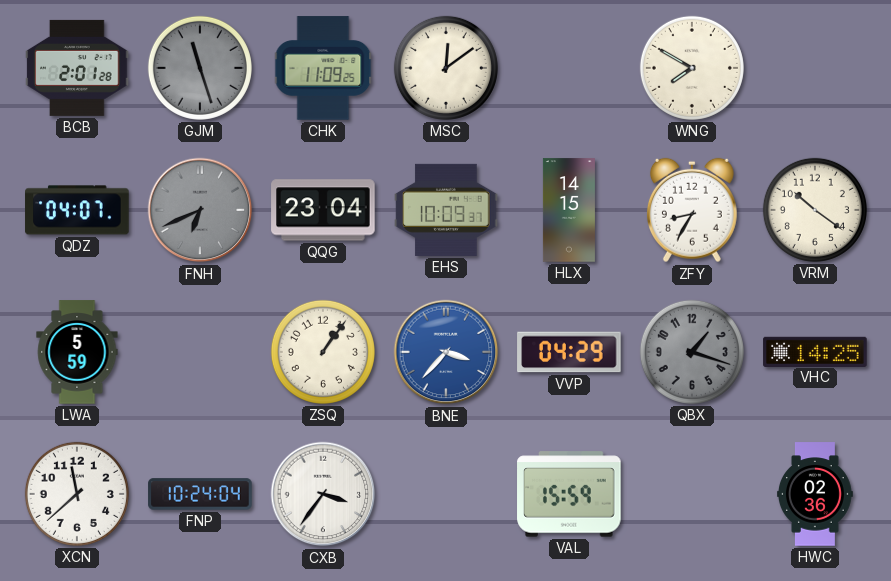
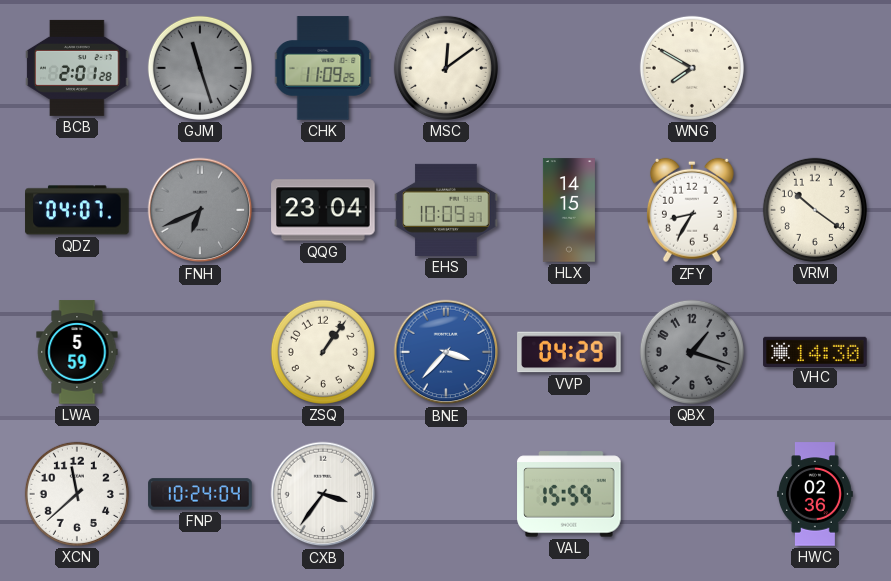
VHC: 14:25 -> 14:30
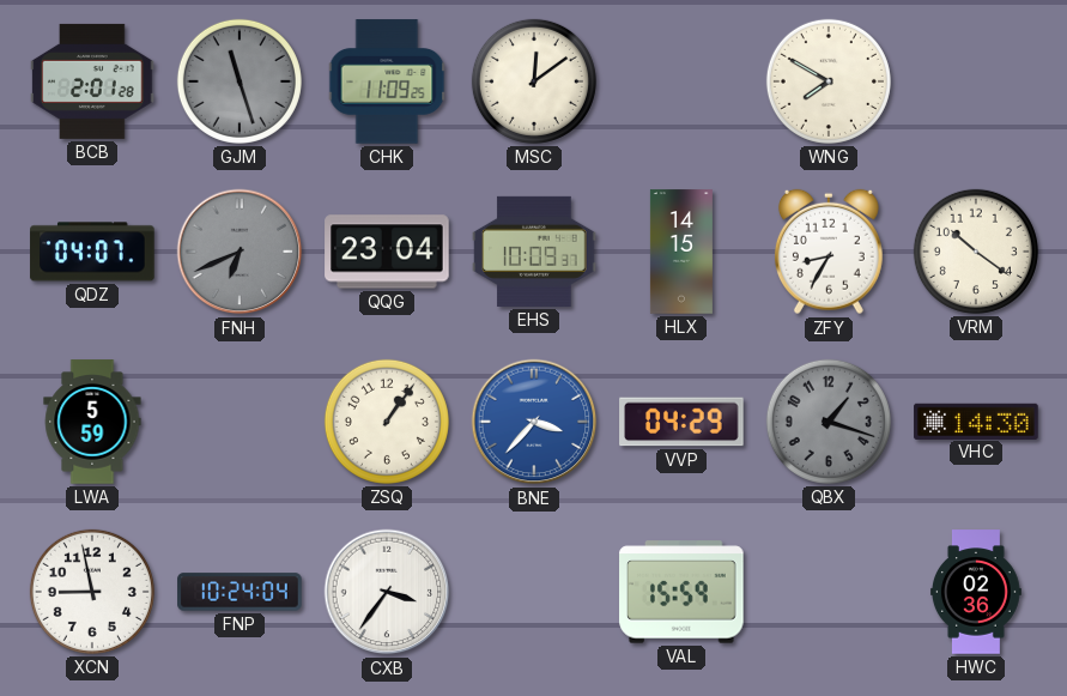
XCN: 11:38 -> 8:58
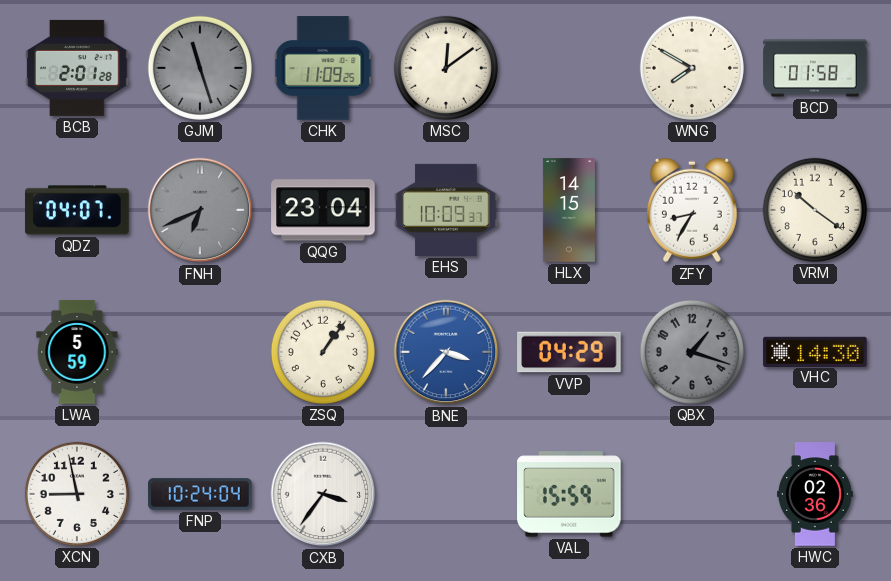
BCD: none -> 01:58
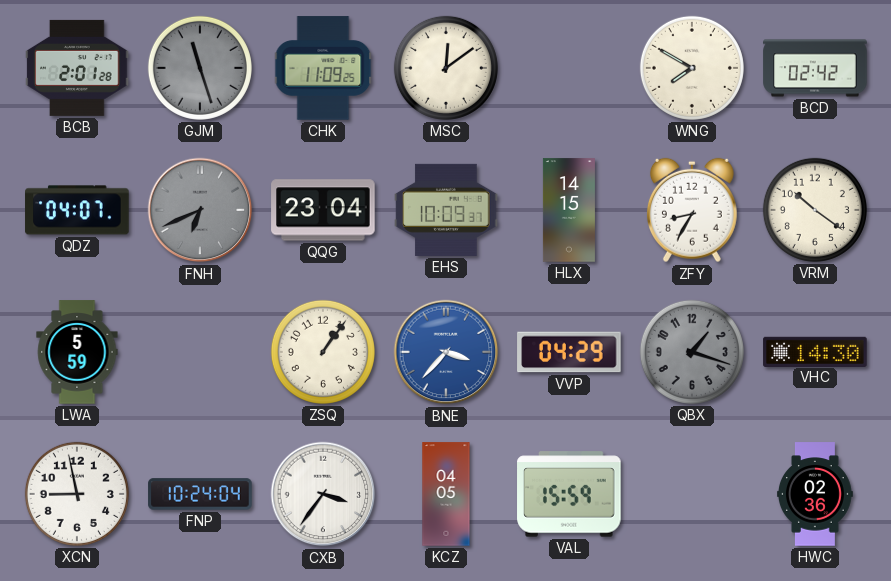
BCD: 01:58 -> 02:42
KCZ: none -> 04:05
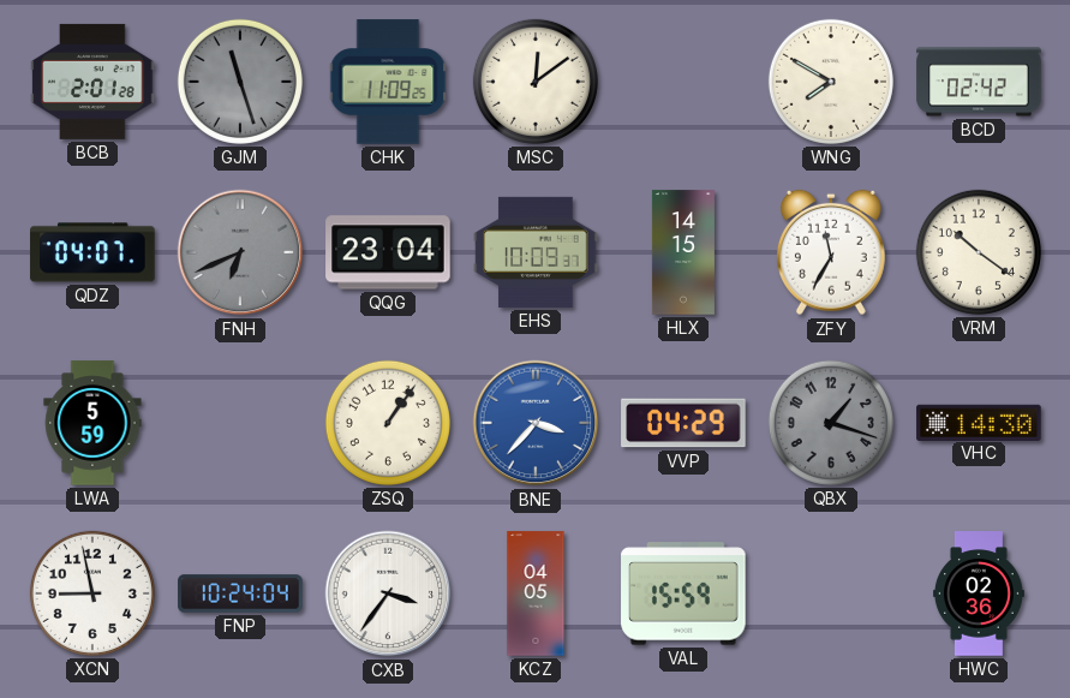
ZFY: 8:35 -> 11:35
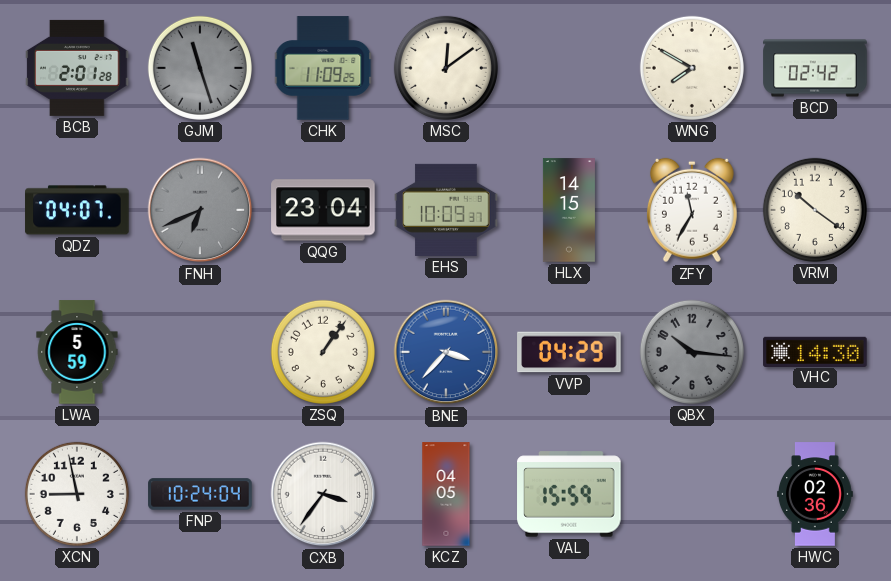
QBX: 1:18 -> 10:16
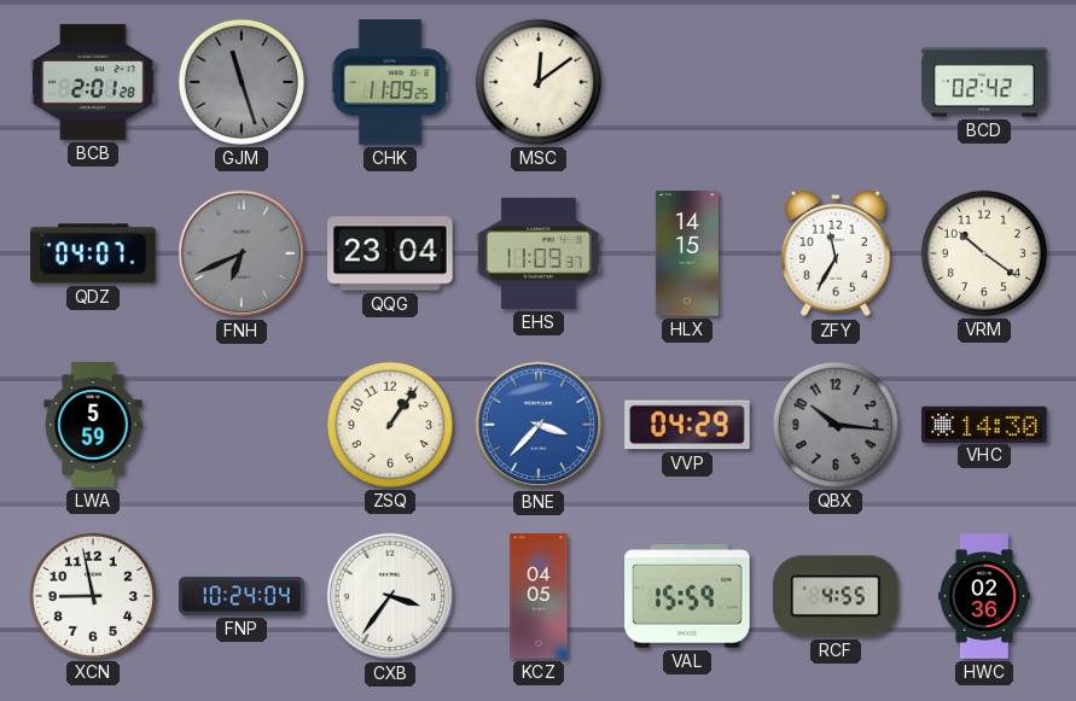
WNG: 7:50 -> none
EHS: 10:09 -> 11:09
RCF: none -> 4:55
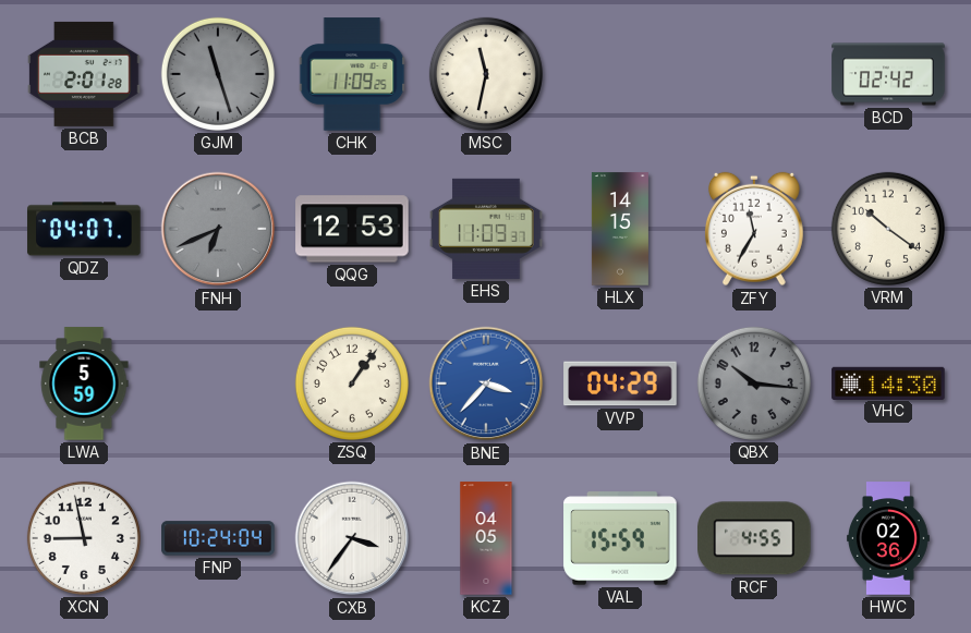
MSC: 12:09 -> 11:32
QQG: 23:04 -> 12:53
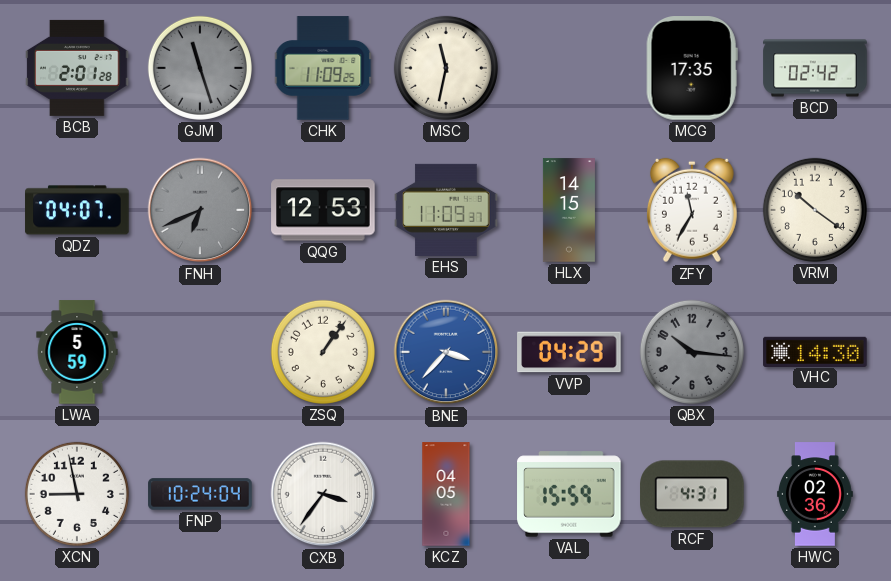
MCG: none -> 17:35
RCF: 4:55 -> 4:31
